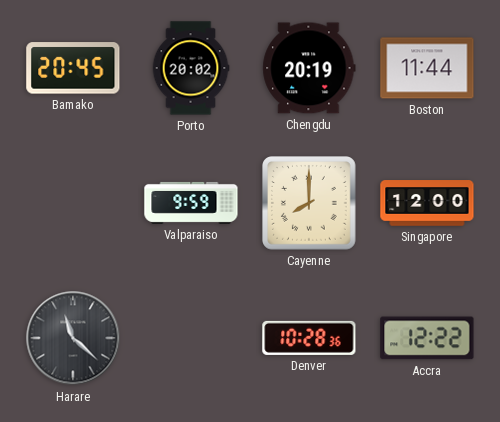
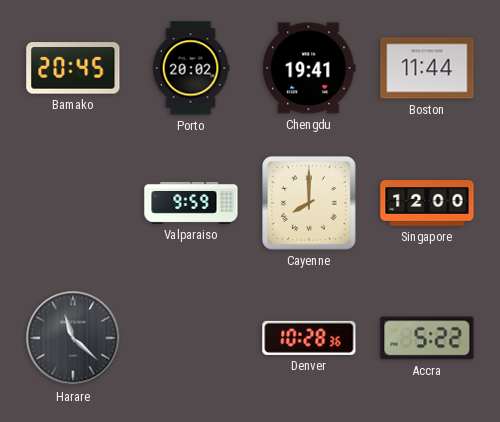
Chengdu: 20:19 -> 19:41
Accra: 12:22 -> 5:22
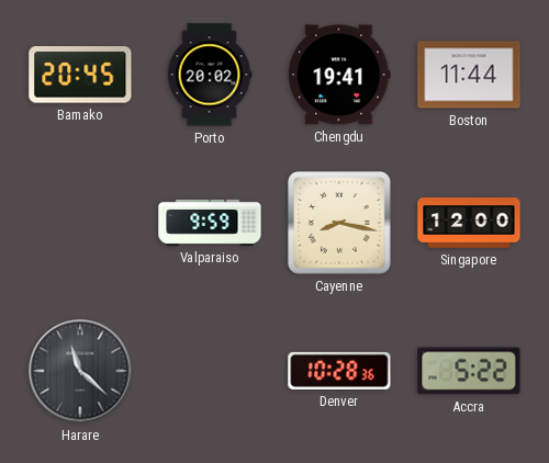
Cayenne: 8:00 -> 8:17
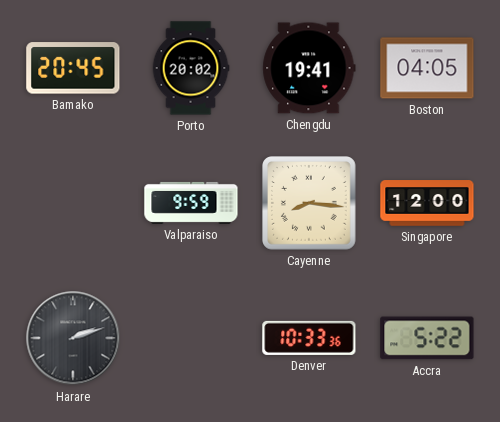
Boston: 11:44 -> 04:05
Cayenne: 8:17 -> 8:16
Harare: 11:22 -> 2:12
Denver: 10:28 -> 10:33
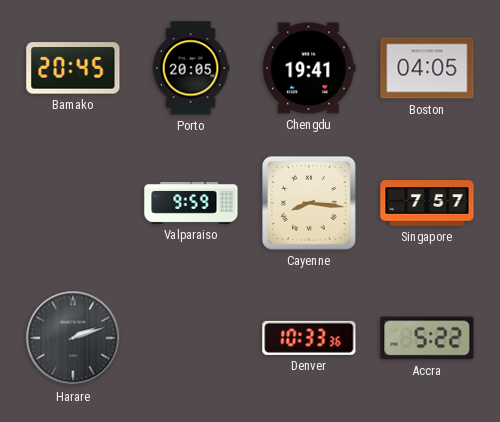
Porto: 20:02 -> 20:05
Singapore: 12:00 -> 7:57
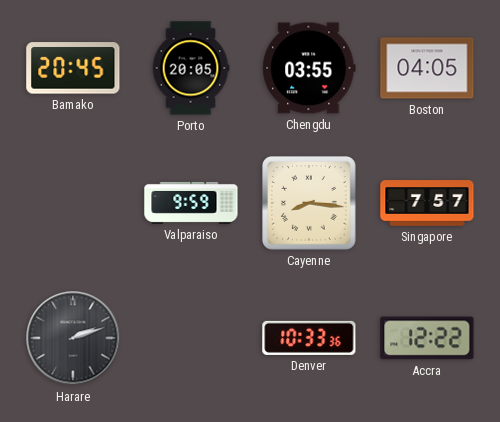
Chengdu: 19:41 -> 03:55
Accra: 5:22 -> 12:22
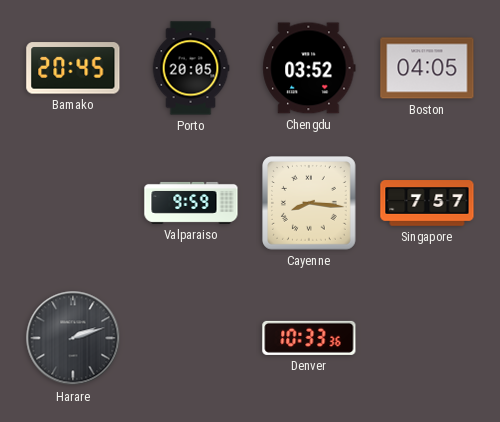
Chengdu: 03:55 -> 03:52
Accra: 12:22 -> none
